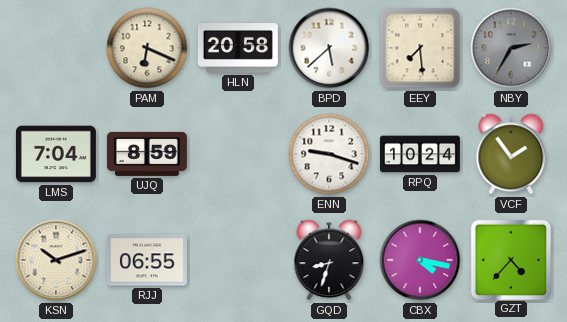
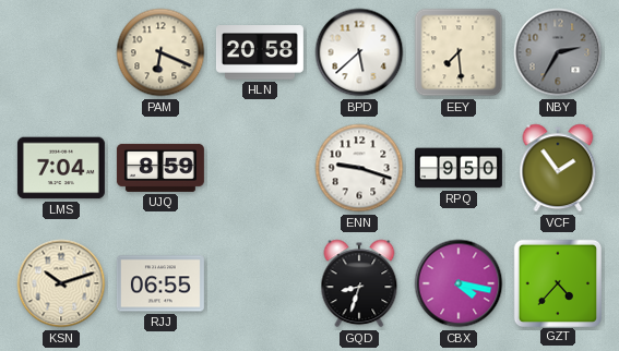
RPQ: 10:24 -> 9:50
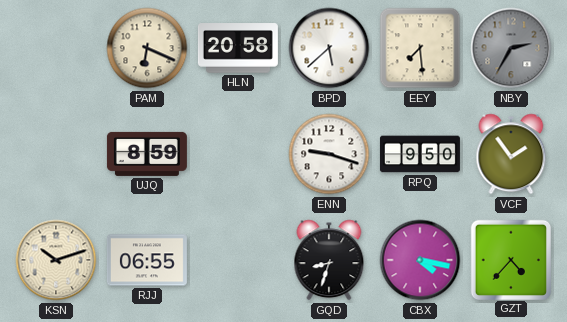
LMS: 7:04 -> none
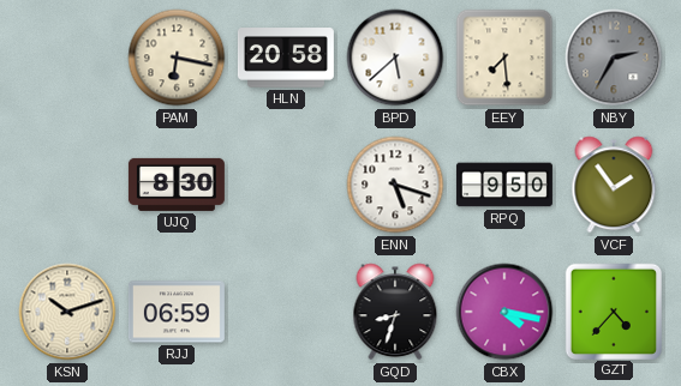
PAM: 6:19 -> 6:17
UJQ: 8:59 -> 8:30
ENN: 9:18 -> 5:18
RJJ: 06:55 -> 06:59
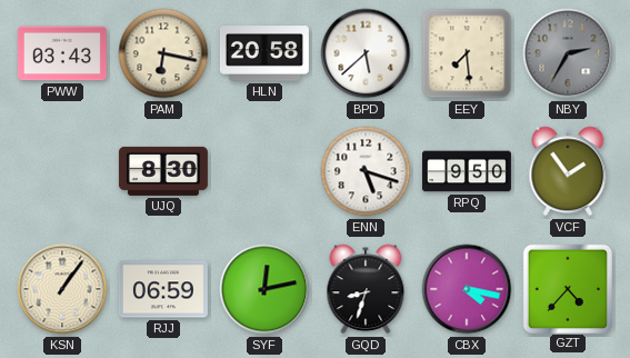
PWW: none -> 03:43
KSN: 10:12 -> 1:06
SYF: none -> 12:13
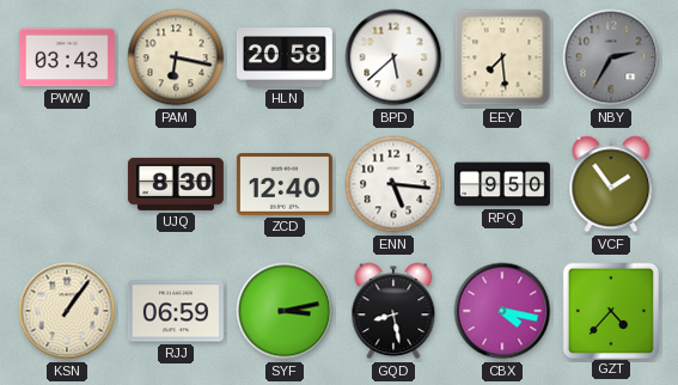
ZCD: none -> 12:40
ENN: 5:18 -> 5:16
SYF: 12:13 -> 3:13
GQD: 8:33 -> 8:28
